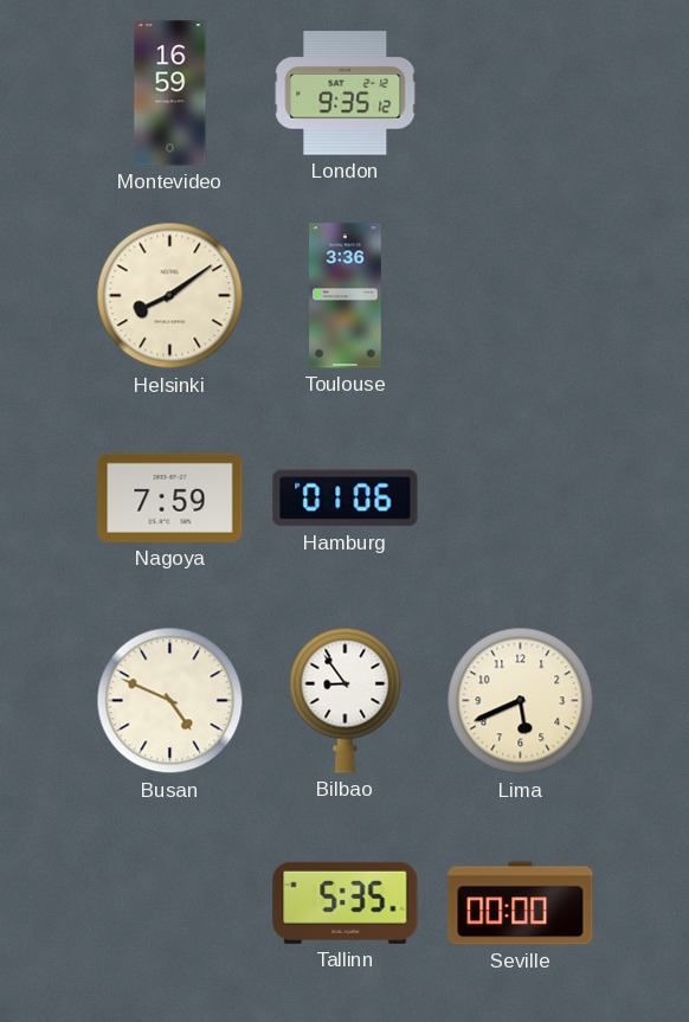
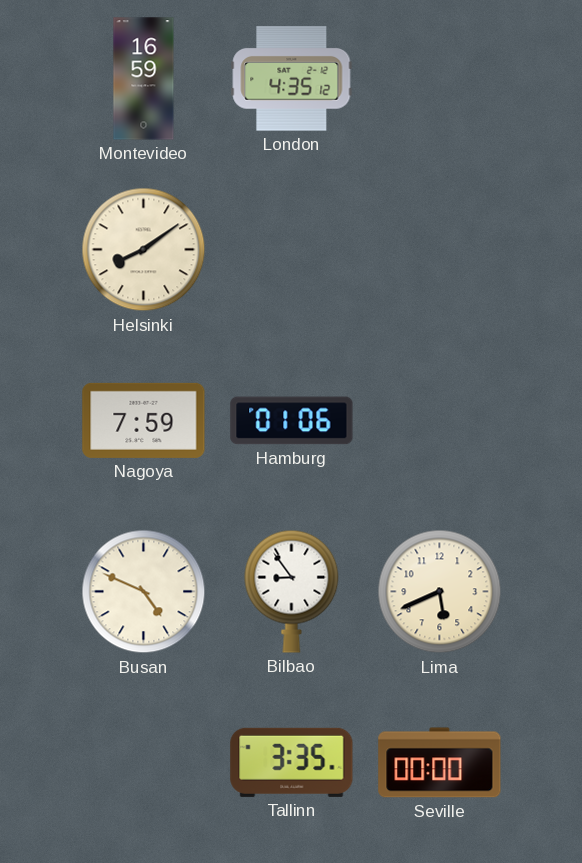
London: 9:35 -> 4:35
Toulouse: 3:36 -> none
Tallinn: 5:35 -> 3:35
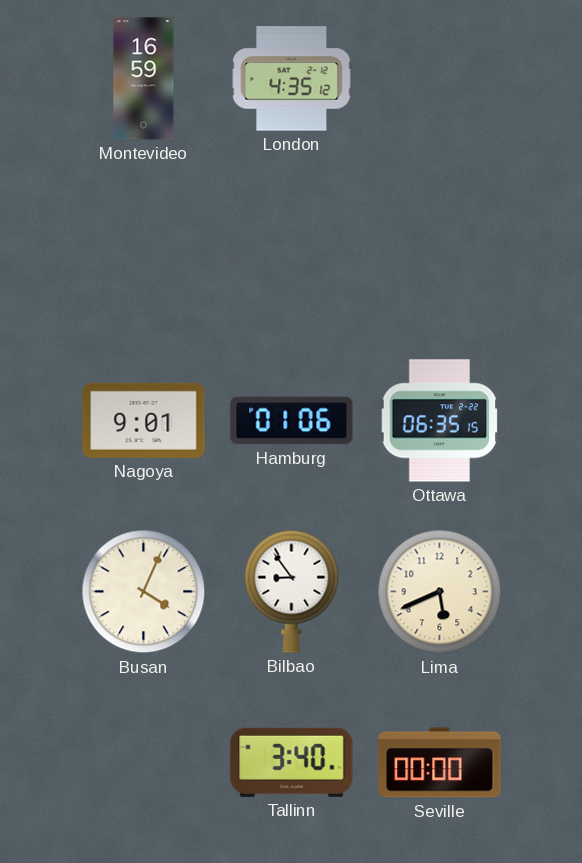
Helsinki: 8:09 -> none
Nagoya: 7:59 -> 9:01
Ottawa: none -> 06:35
Busan: 4:49 -> 4:04
Tallinn: 3:35 -> 3:40
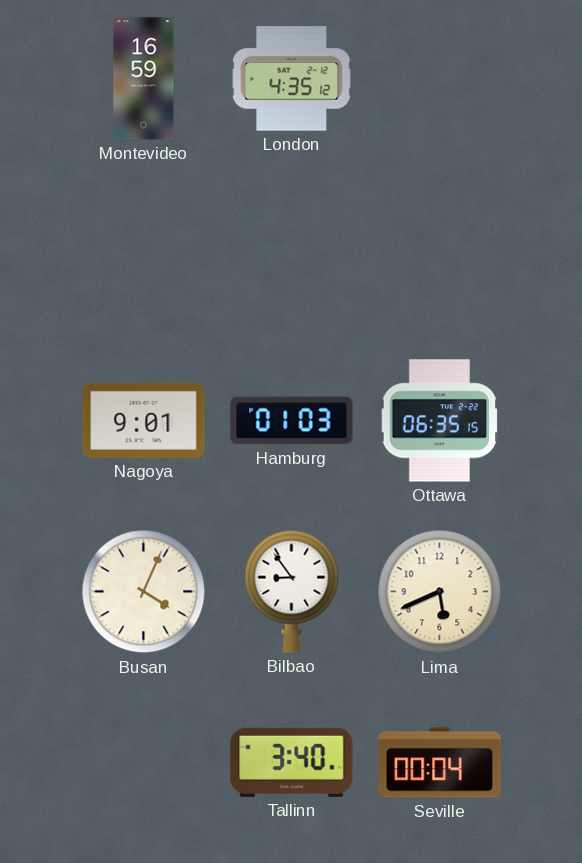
Hamburg: 01:06 -> 01:03
Seville: 00:00 -> 00:04
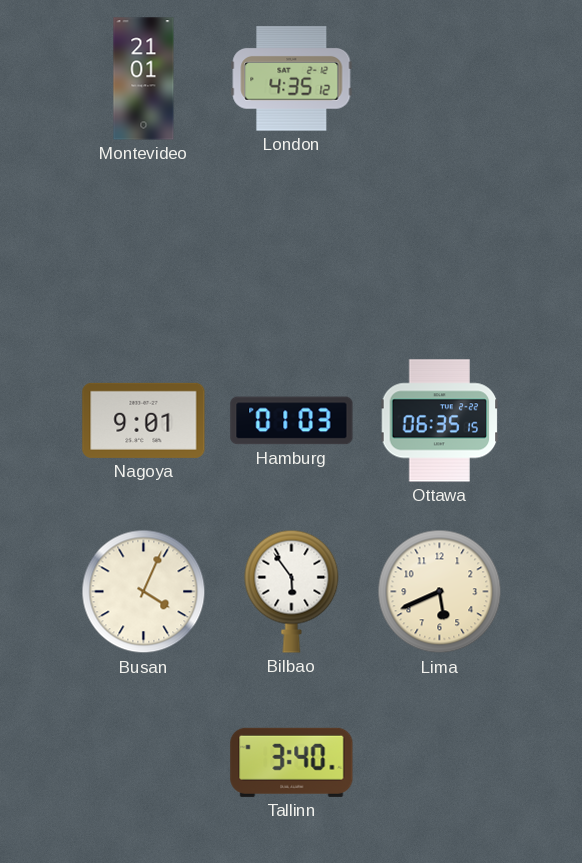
Montevideo: 16:59 -> 21:01
Bilbao: 8:54 -> 5:54
Seville: 00:04 -> none
